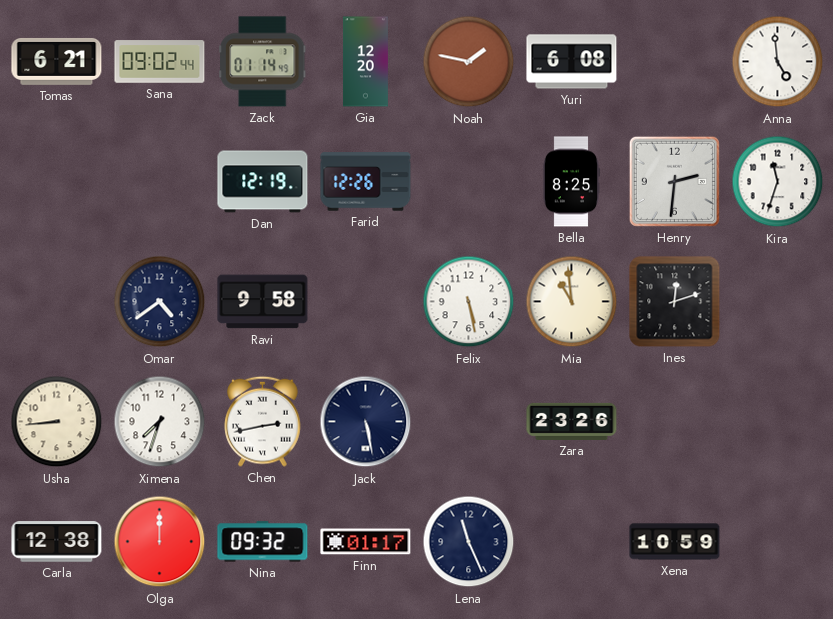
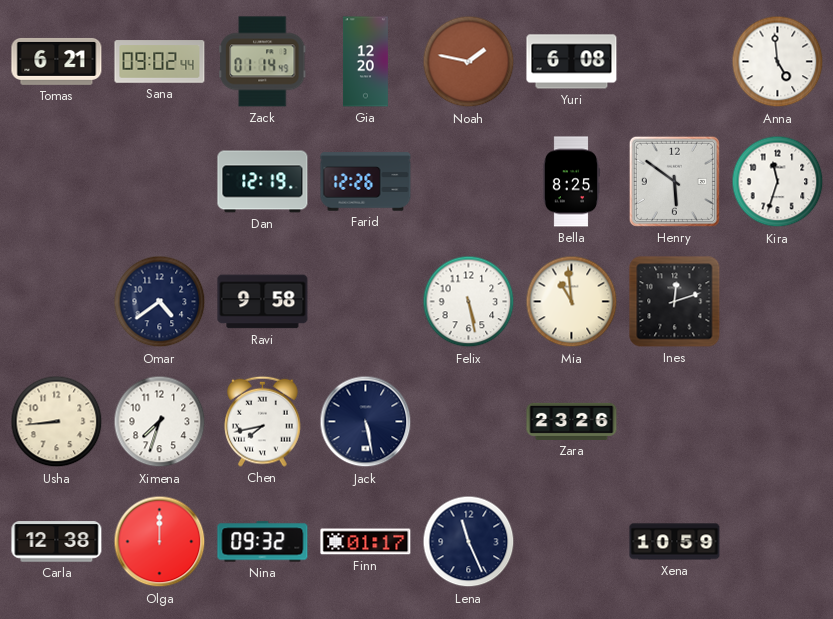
Henry: 2:31 -> 5:51
Chen: 2:43 -> 7:43
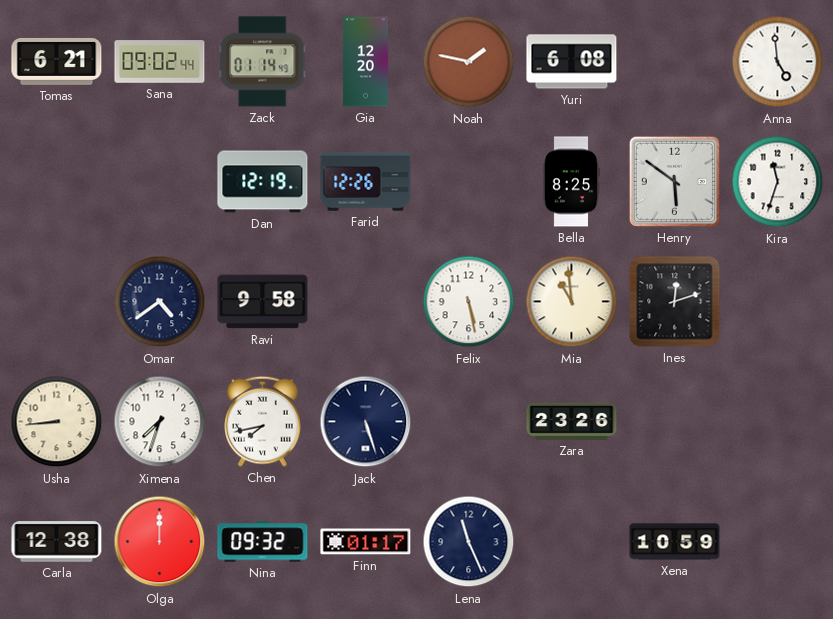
Jack: 5:28 -> 5:27
